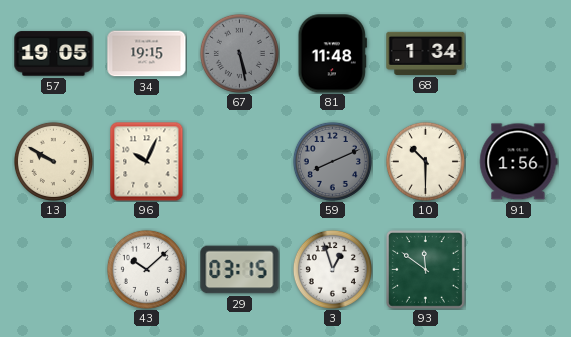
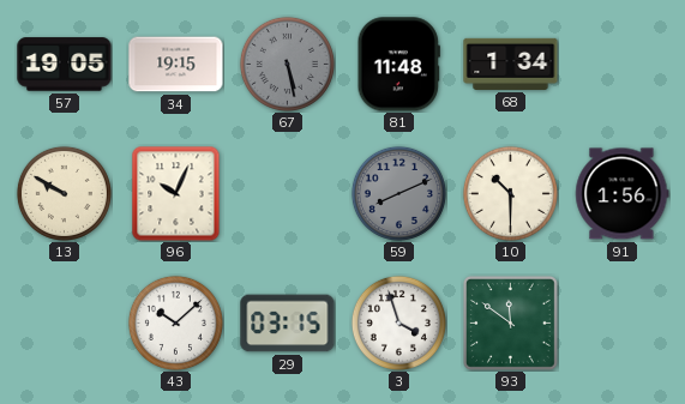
3: 12:57 -> 3:57
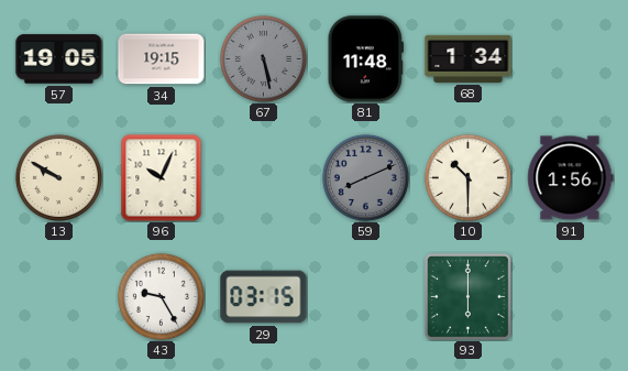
43: 10:08 -> 9:25
3: 3:57 -> none
93: 11:51 -> 6:00
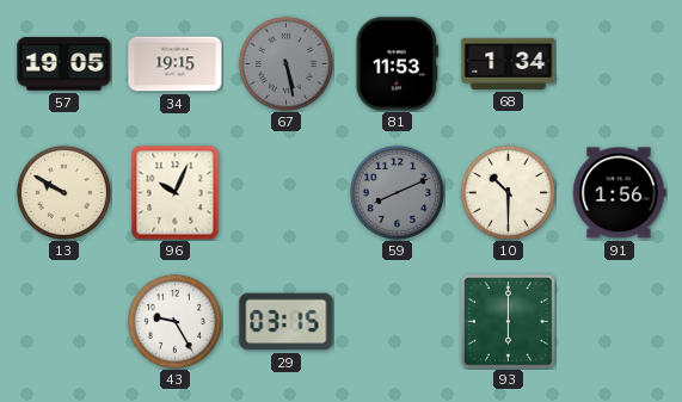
81: 11:48 -> 11:53
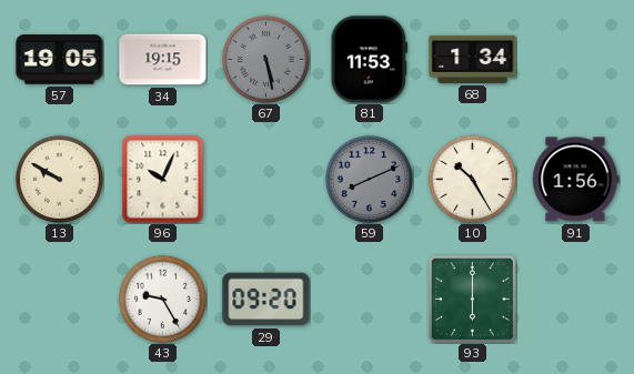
10: 10:30 -> 10:25
29: 03:15 -> 09:20
